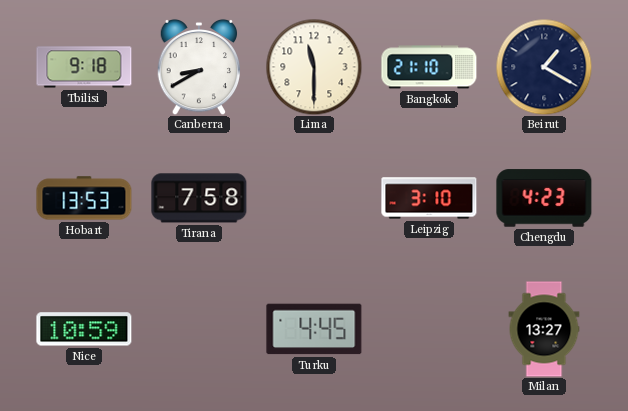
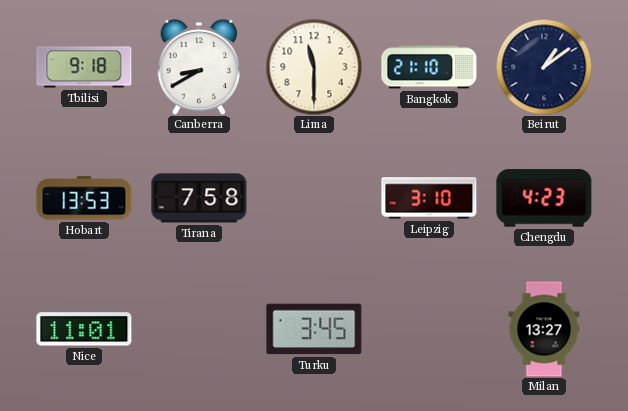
Beirut: 1:20 -> 1:09
Nice: 10:59 -> 11:01
Turku: 4:45 -> 3:45
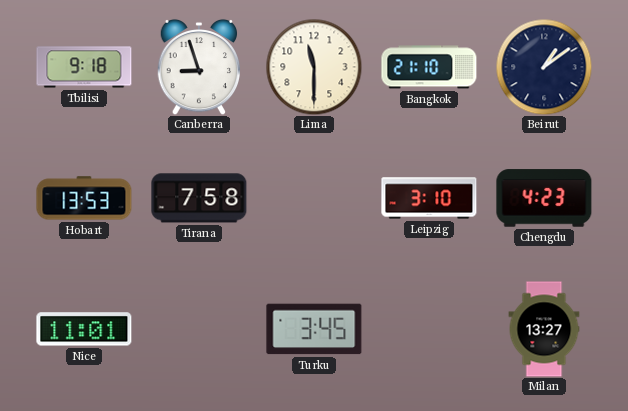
Canberra: 8:40 -> 8:57
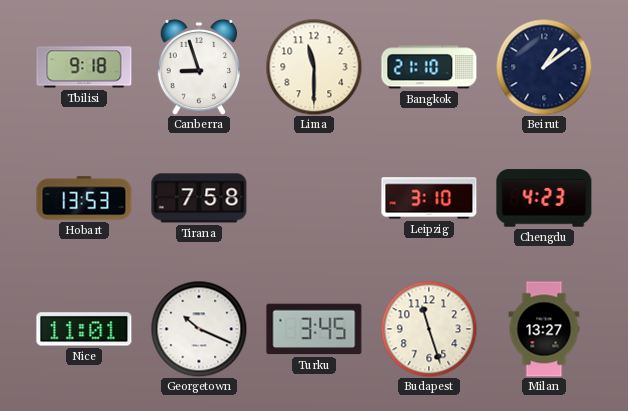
Georgetown: none -> 10:19
Budapest: none -> 11:27
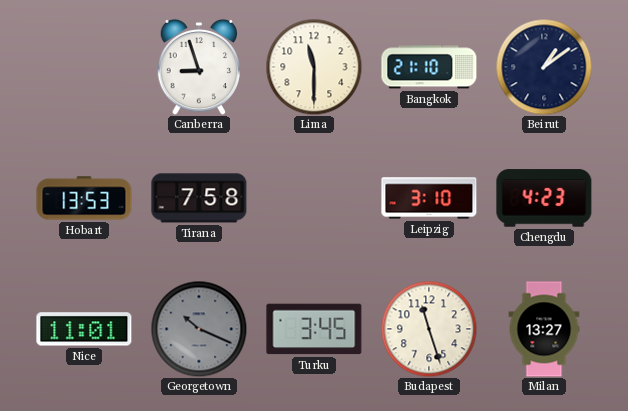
Tbilisi: 9:18 -> none
Georgetown dial: white -> grey
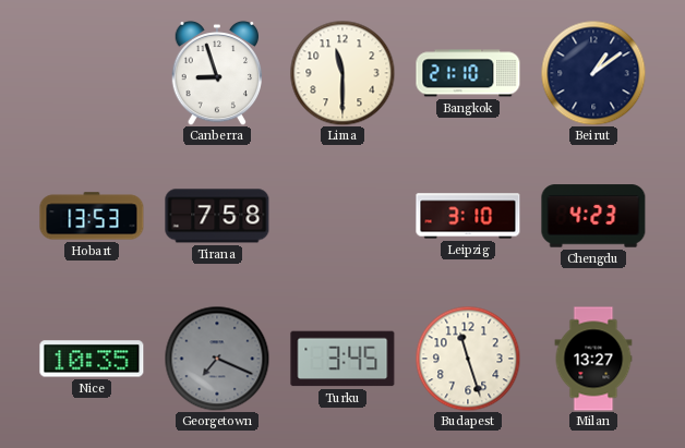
Nice: 11:01 -> 10:35
Georgetown: 10:19 -> 7:19
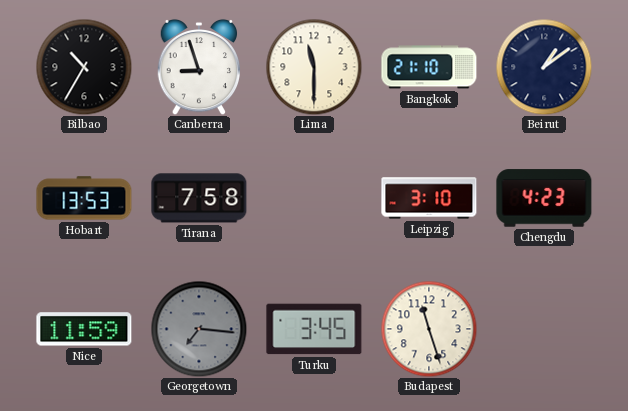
Bilbao: none -> 10:35
Nice: 10:35 -> 11:59
Georgetown: 7:19 -> 7:16
Milan: 13:27 -> none
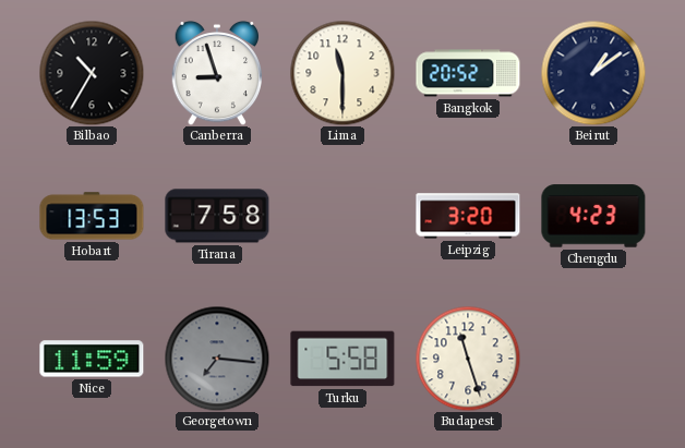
Bangkok: 21:10 -> 20:52
Leipzig: 3:10 -> 3:20
Turku: 3:45 -> 5:58
